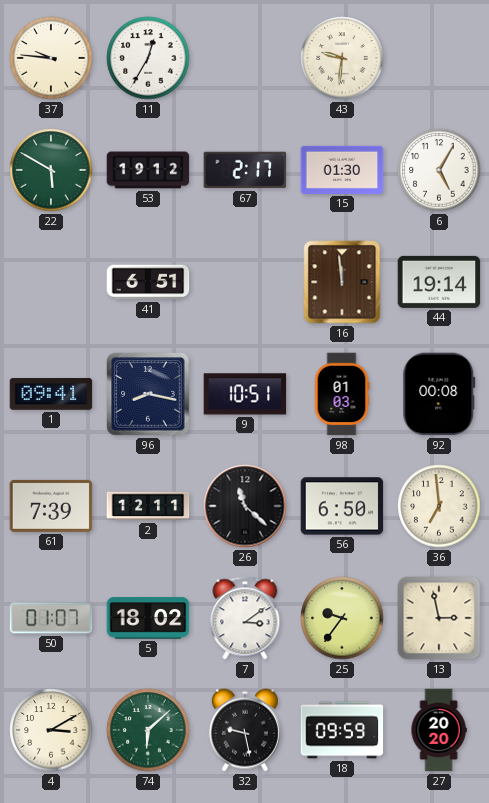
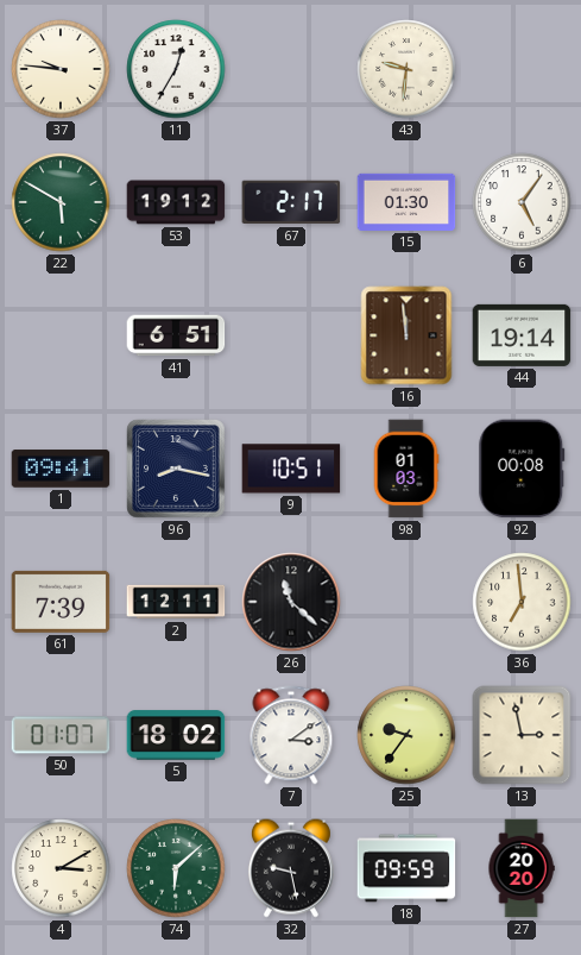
6: 5:05 -> 5:06
56: 6:50 -> none
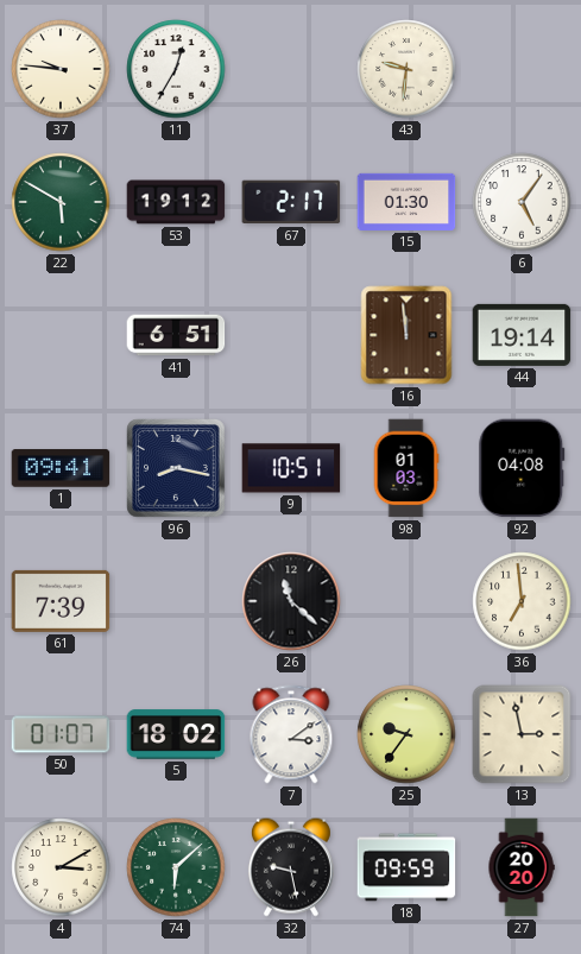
92: 00:08 -> 04:08
2: 12:11 -> none
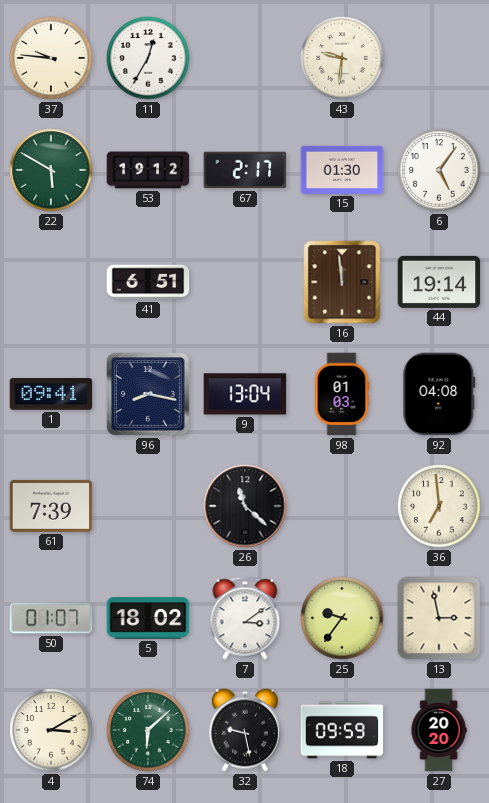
9: 10:51 -> 13:04
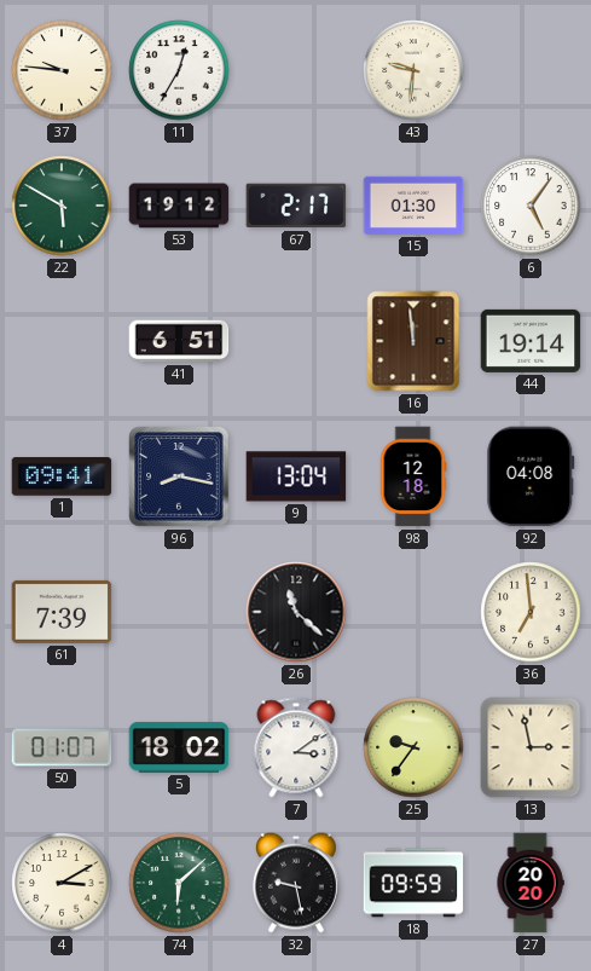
98: 01:03 -> 12:18
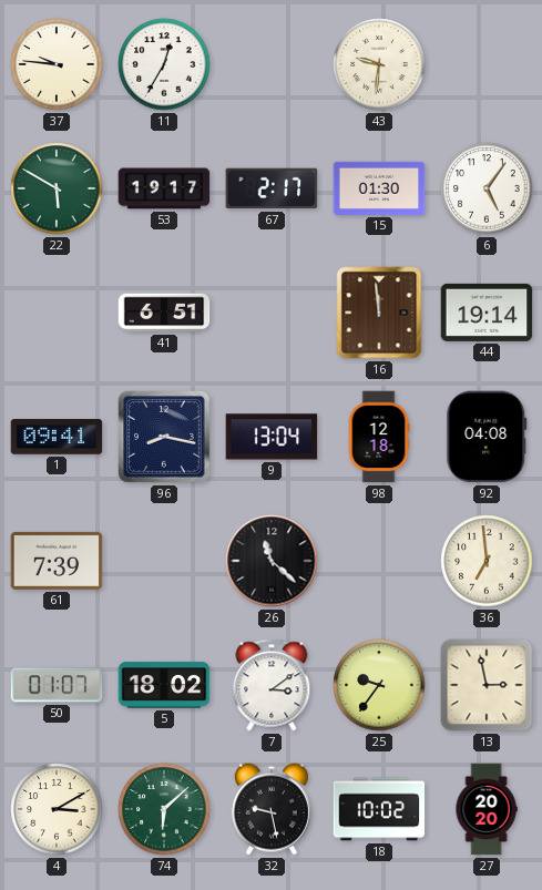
53: 19:12 -> 19:17
18: 09:59 -> 10:02
